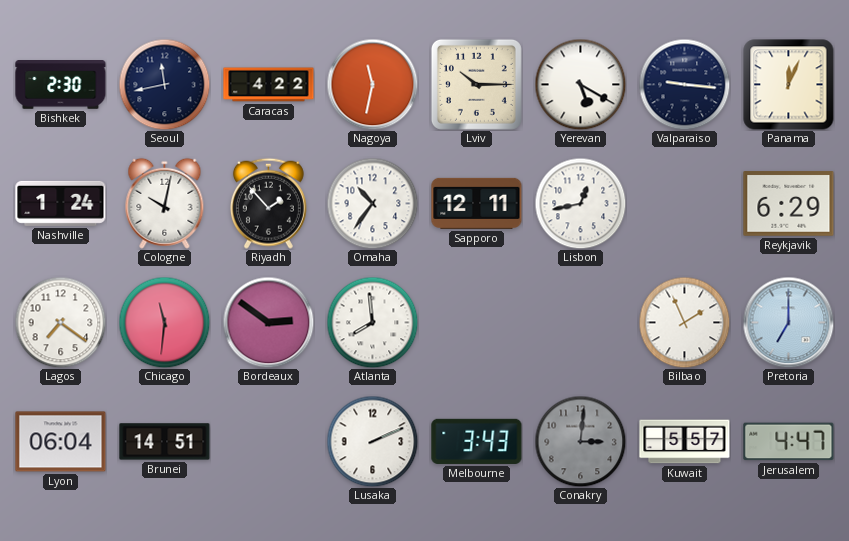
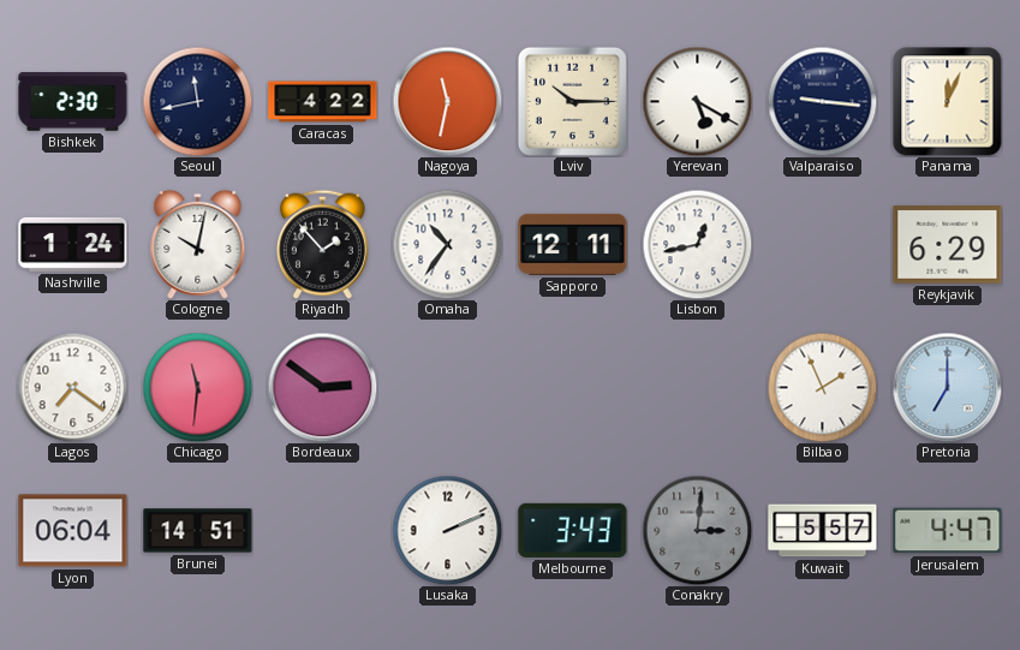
Atlanta: 7:59 -> none
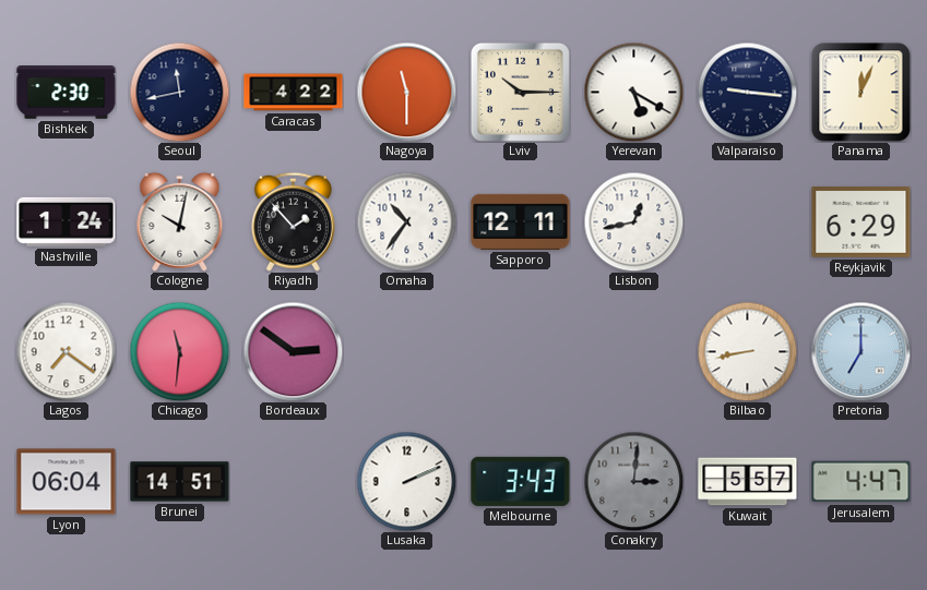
Nagoya: 11:32 -> 11:30
Bilbao: 1:56 -> 8:43
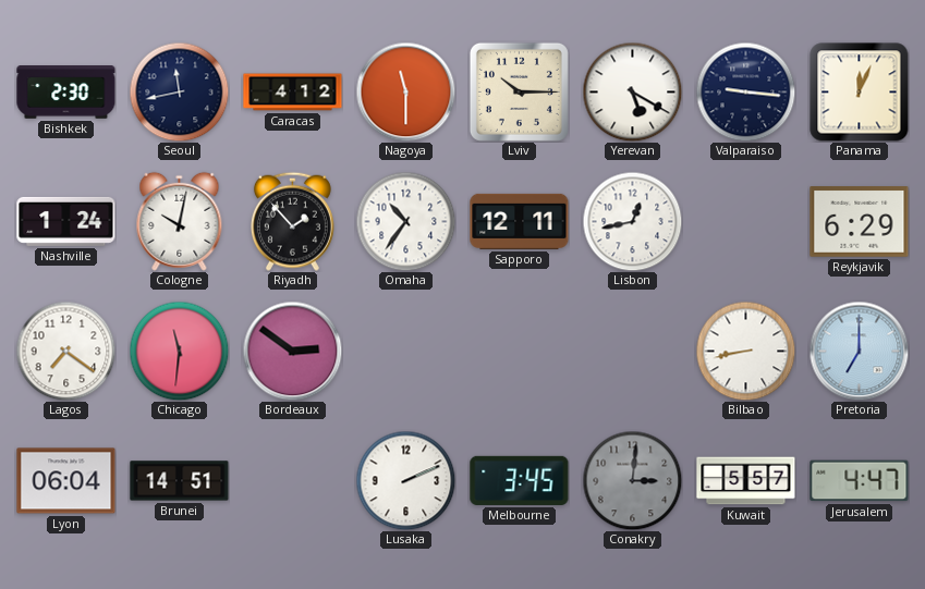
Caracas: 4:22 -> 4:12
Melbourne: 3:43 -> 3:45
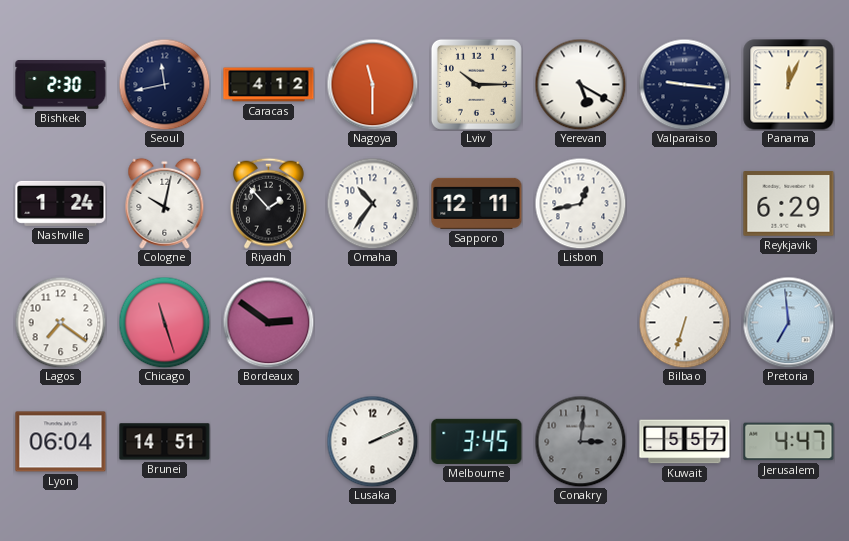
Chicago: 11:31 -> 11:27
Bilbao: 8:43 -> 6:33
Pretoria: 7:00 -> 6:59
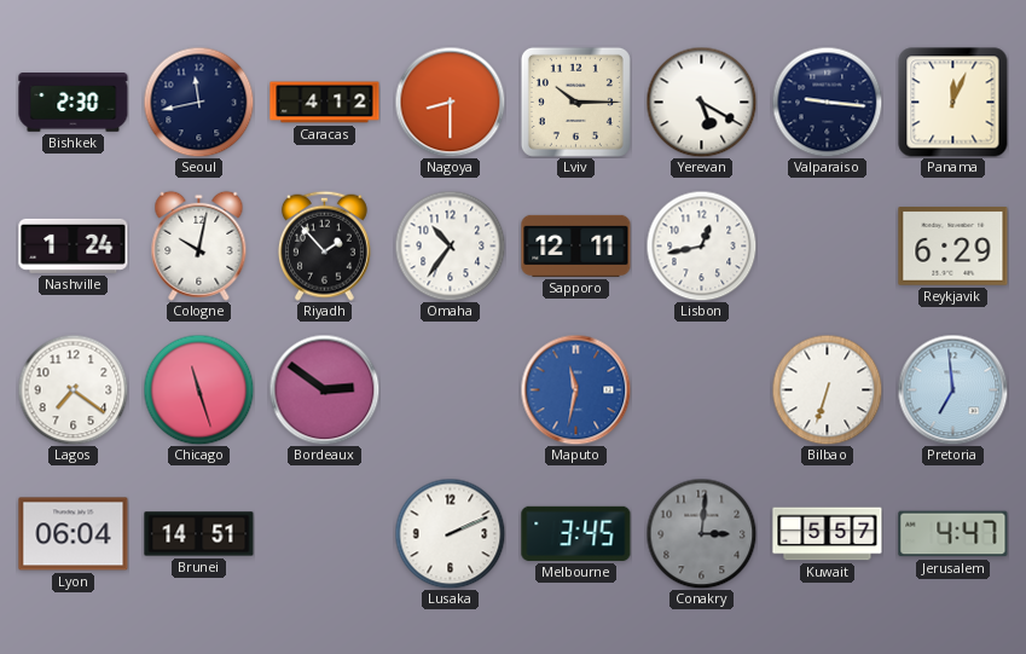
Nagoya: 11:30 -> 8:30
Maputo: none -> 11:32
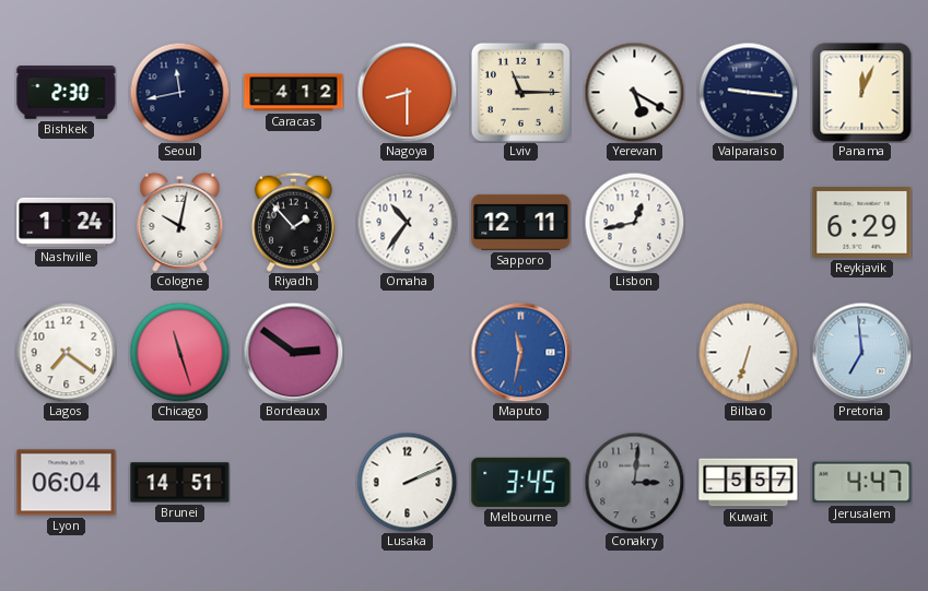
Lviv: 10:15 -> 11:15
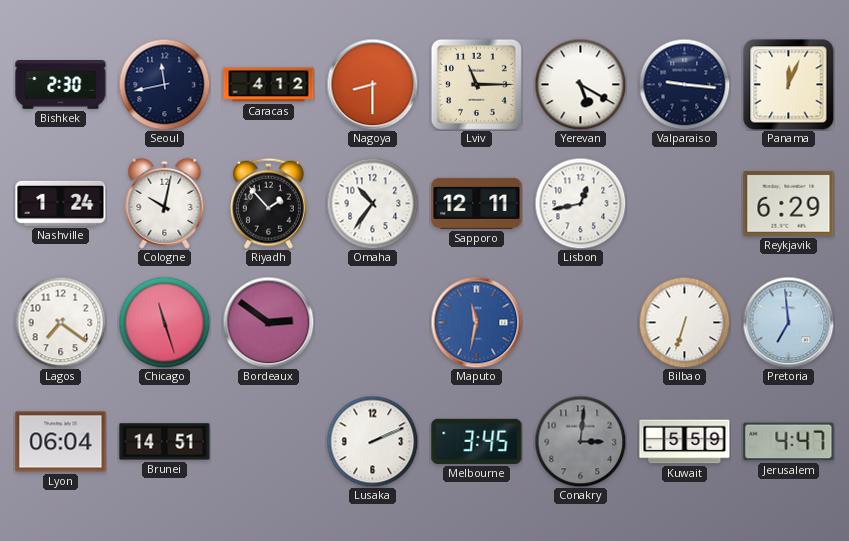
Kuwait: 5:57 -> 5:59
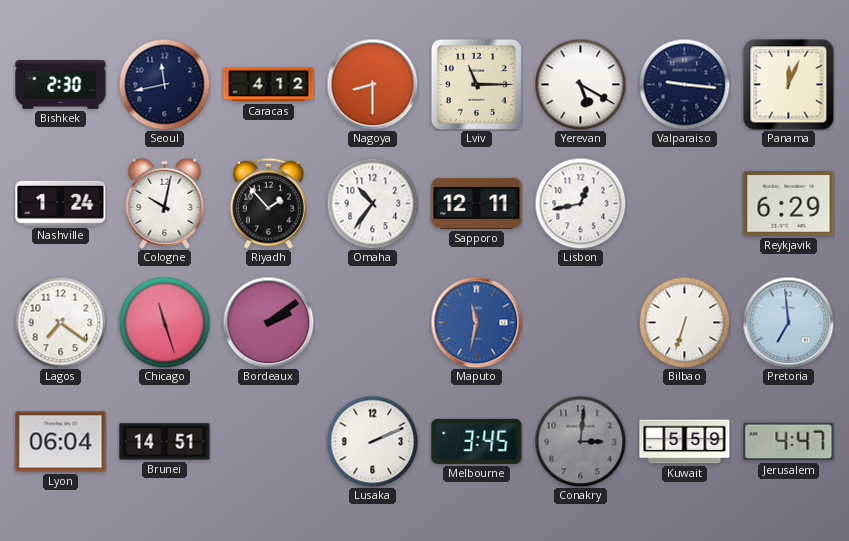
Bordeaux: 2:51 -> 2:09
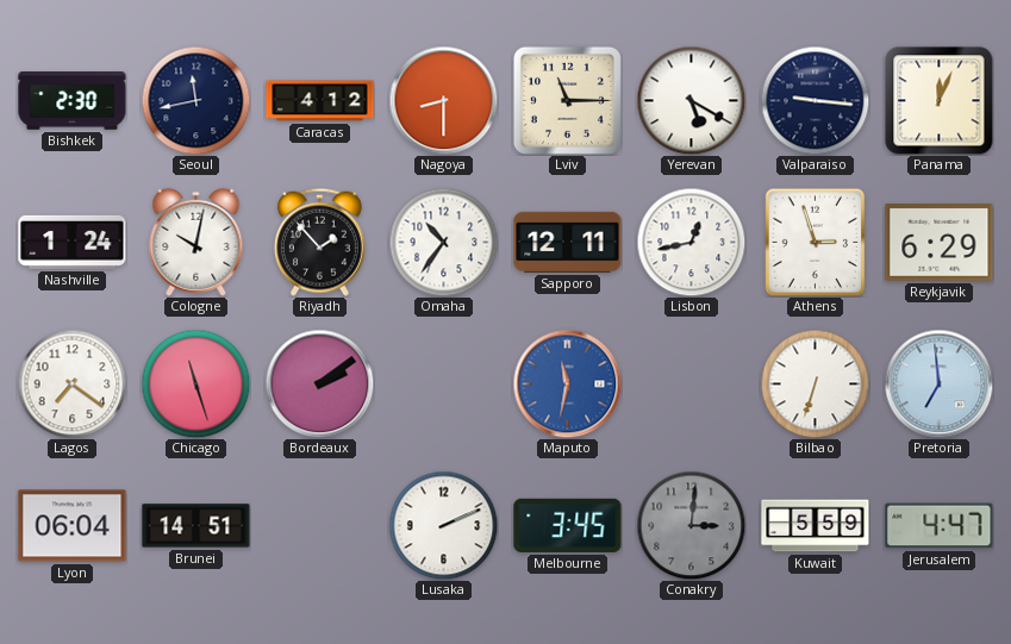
Athens: none -> 2:57
